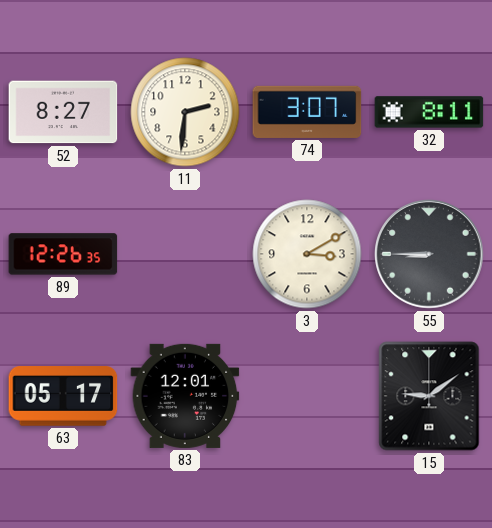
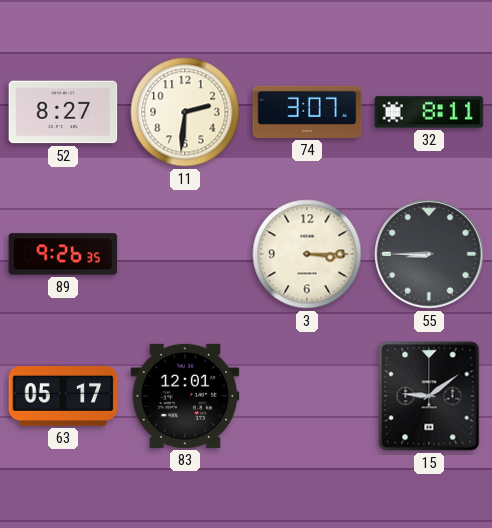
89: 12:26 -> 9:26
3: 3:10 -> 3:15
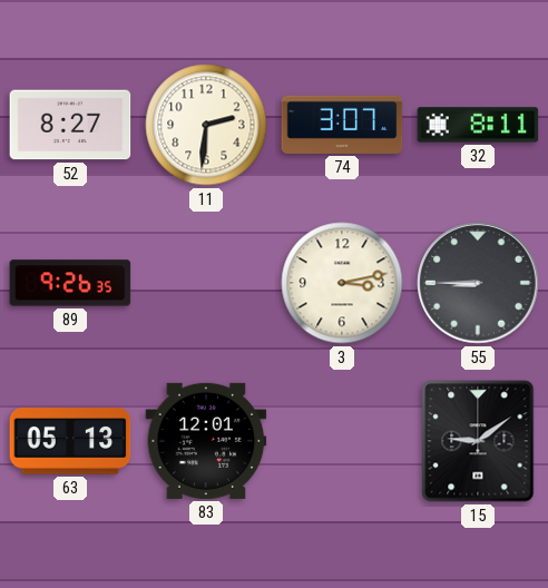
3: 3:15 -> 3:13
63: 05:17 -> 05:13
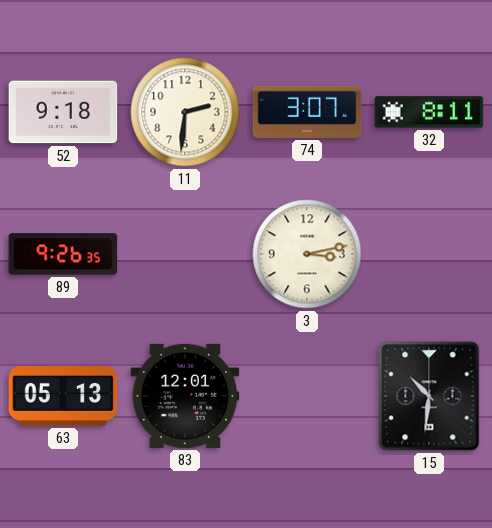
52: 8:27 -> 9:18
55: 8:45 -> none
15: 9:09 -> 10:31
